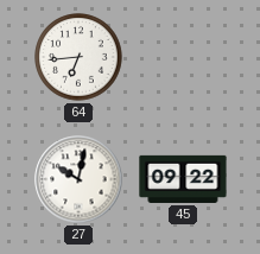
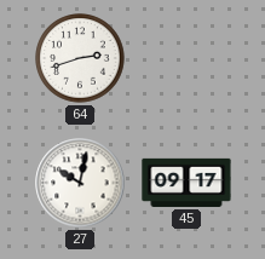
64: 6:44 -> 2:42
45: 09:22 -> 09:17
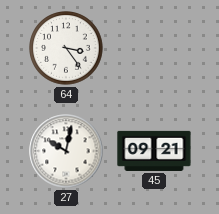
64: 2:42 -> 3:24
45: 09:17 -> 09:21
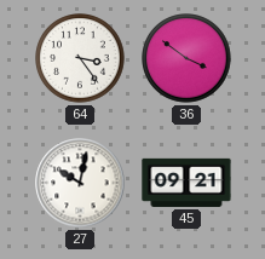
36: none -> 3:51
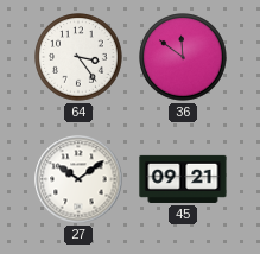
36: 3:51 -> 11:51
27: 10:02 -> 10:09
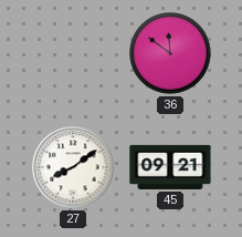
64: 3:24 -> none
27: 10:09 -> 8:09
